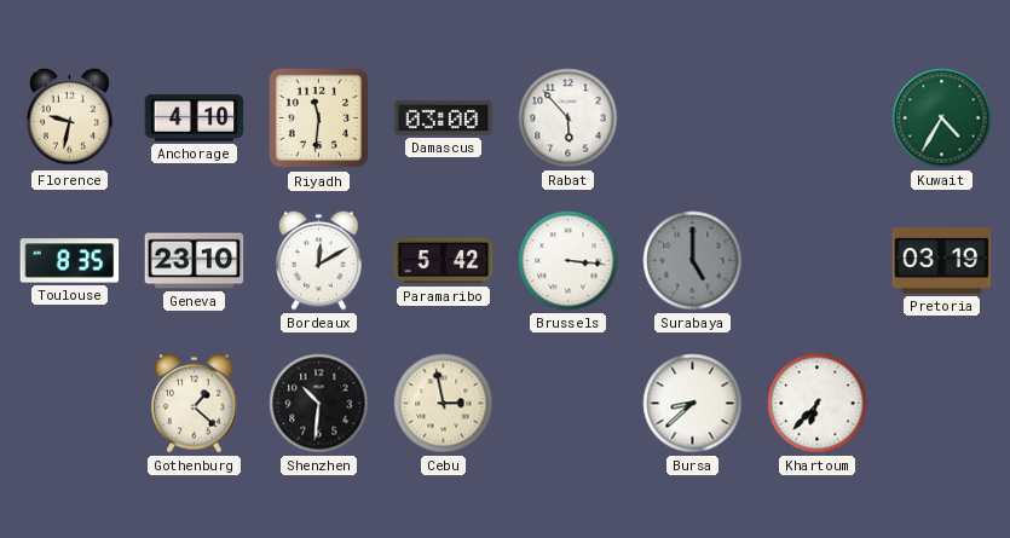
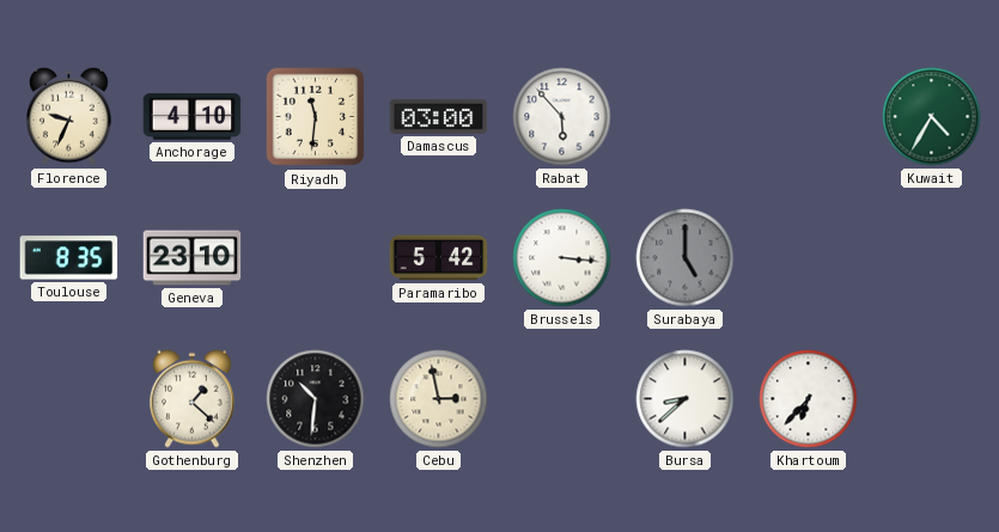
Florence: 9:32 -> 9:34
Bordeaux: 12:10 -> none
Pretoria: 03:19 -> none
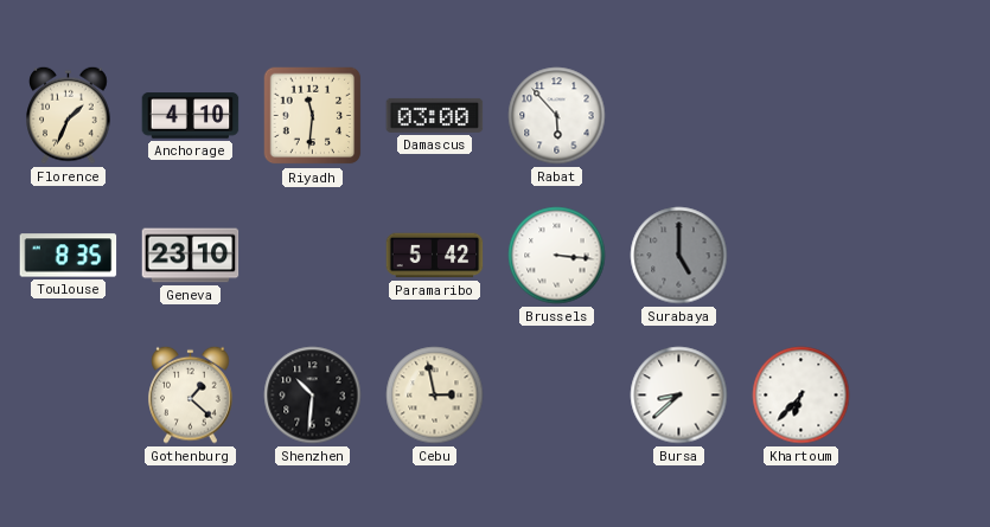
Florence: 9:34 -> 1:34
Kuwait: 4:35 -> none
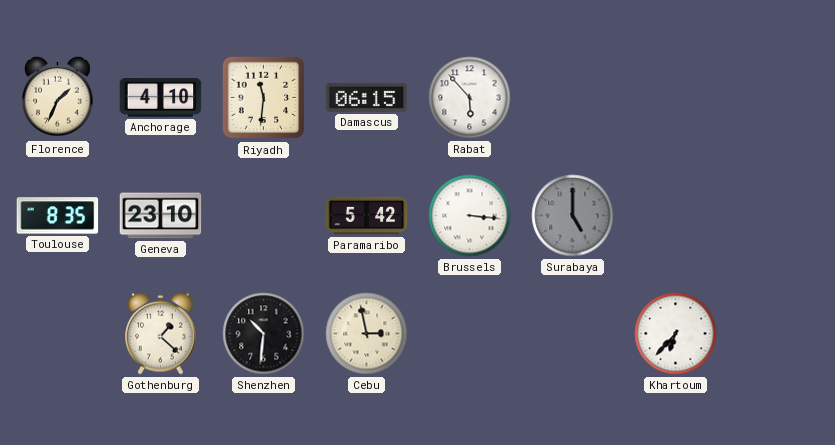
Damascus: 03:00 -> 06:15
Bursa: 8:38 -> none
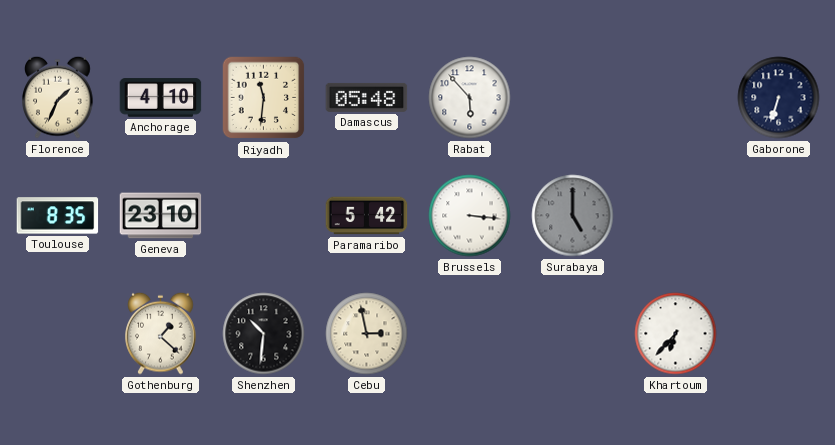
Damascus: 06:15 -> 05:48
Gaborone: none -> 6:33
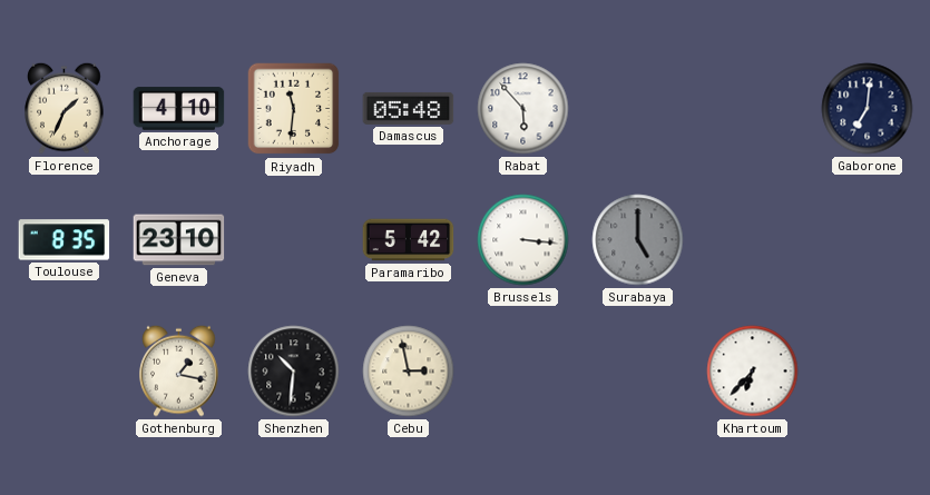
Gaborone: 6:33 -> 7:01
Gothenburg: 1:22 -> 1:17
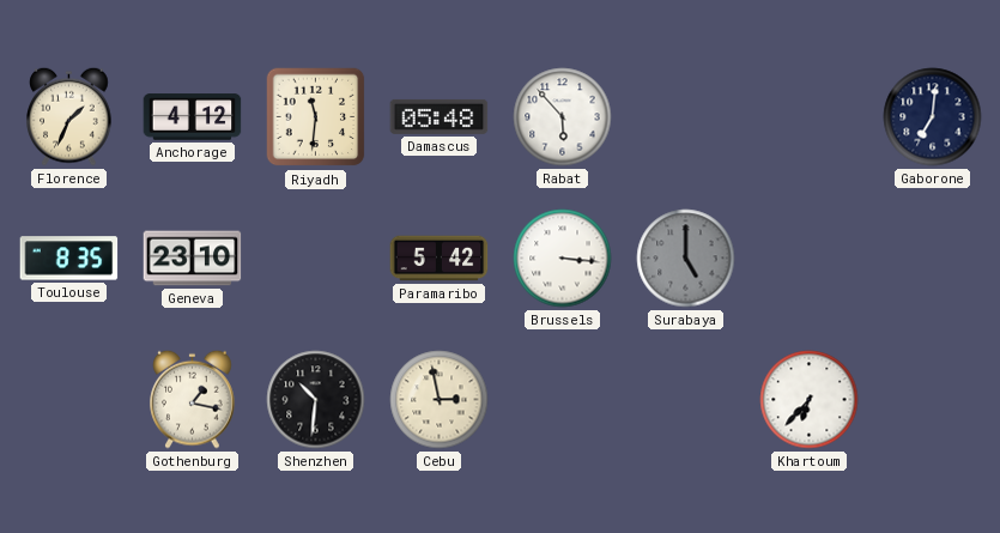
Anchorage: 4:10 -> 4:12
